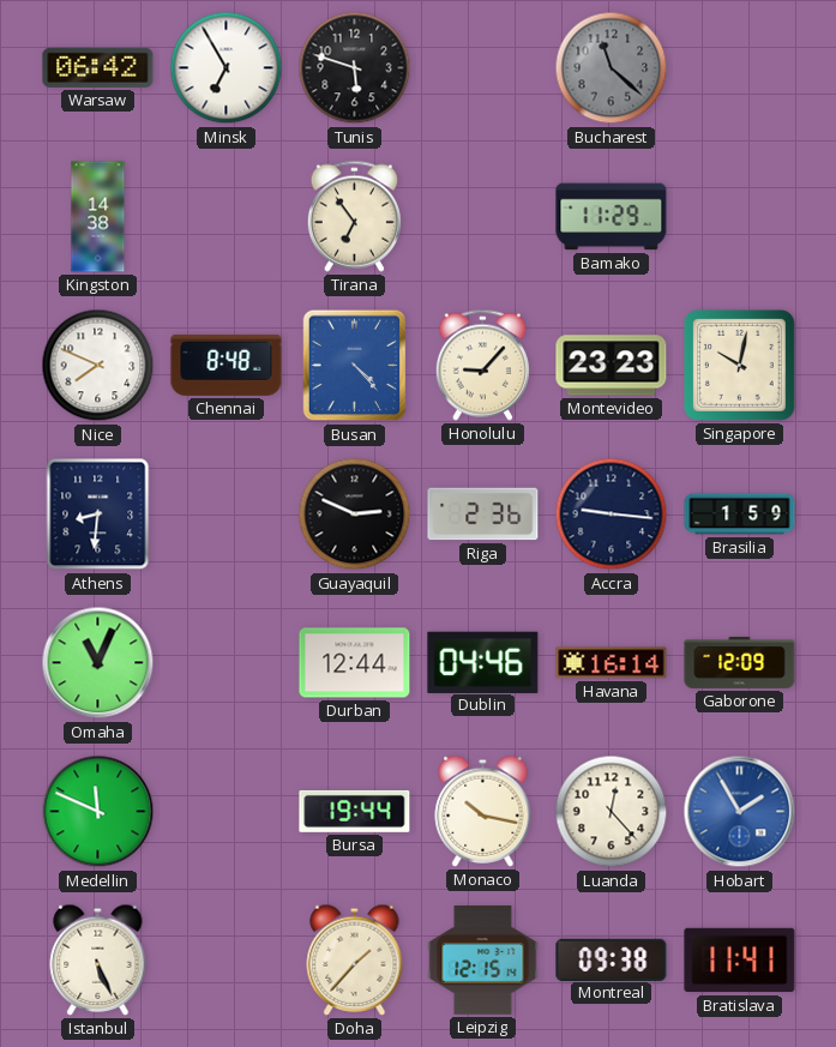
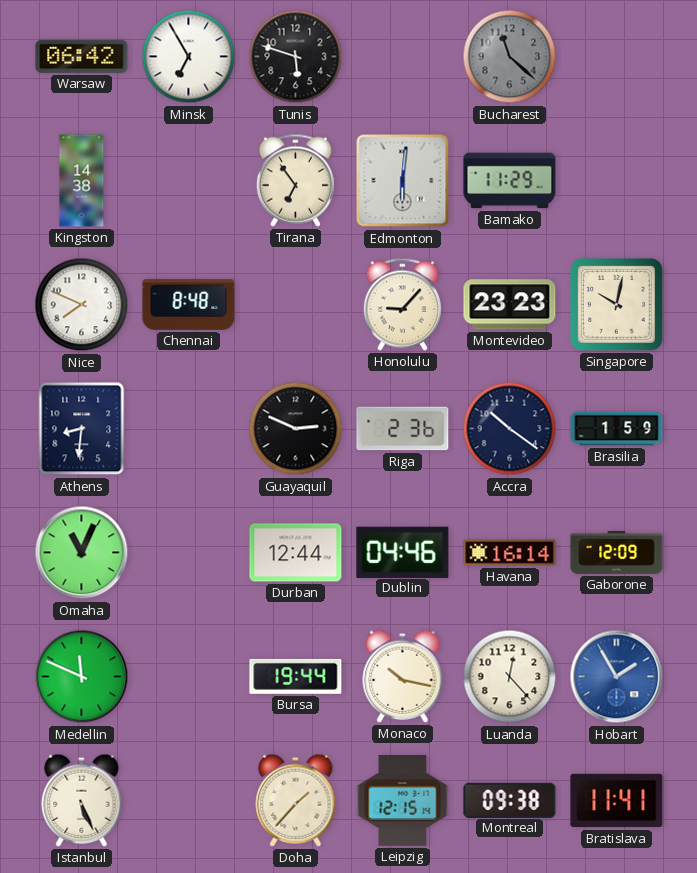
Edmonton: none -> 6:01
Busan: 4:23 -> none
Accra: 9:16 -> 10:21
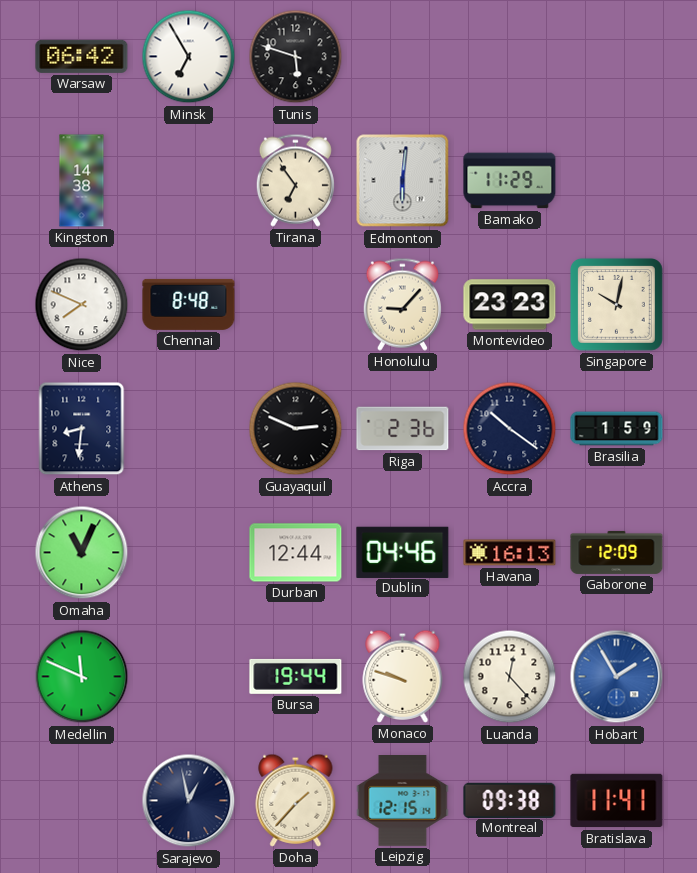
Bucharest: 11:22 -> none
Havana: 16:14 -> 16:13
Monaco: 10:17 -> 9:48
Istanbul: 5:26 -> none
Sarajevo: none -> 12:58
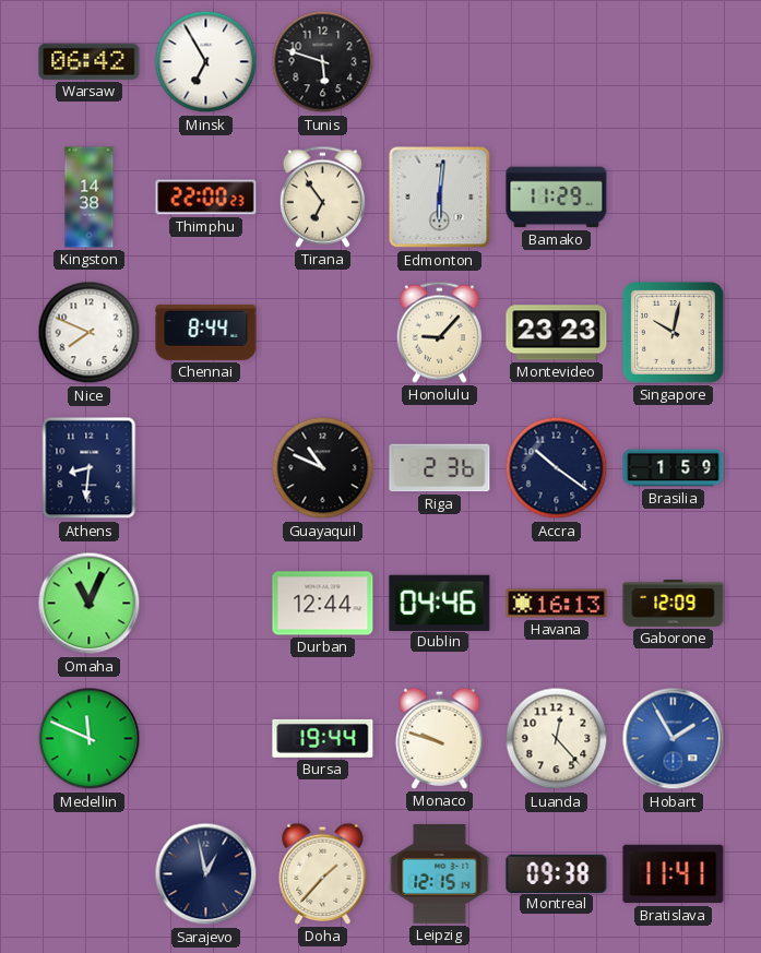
Thimphu: none -> 22:00
Chennai: 8:48 -> 8:44
Guayaquil: 2:49 -> 10:49
